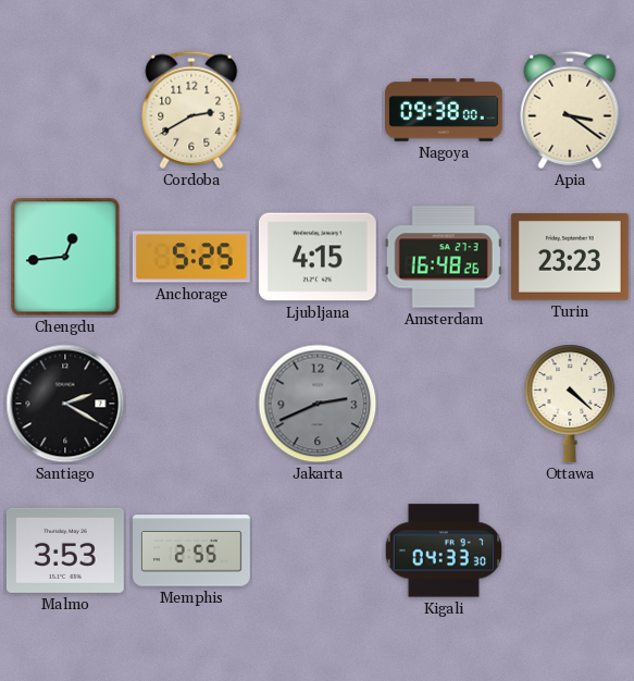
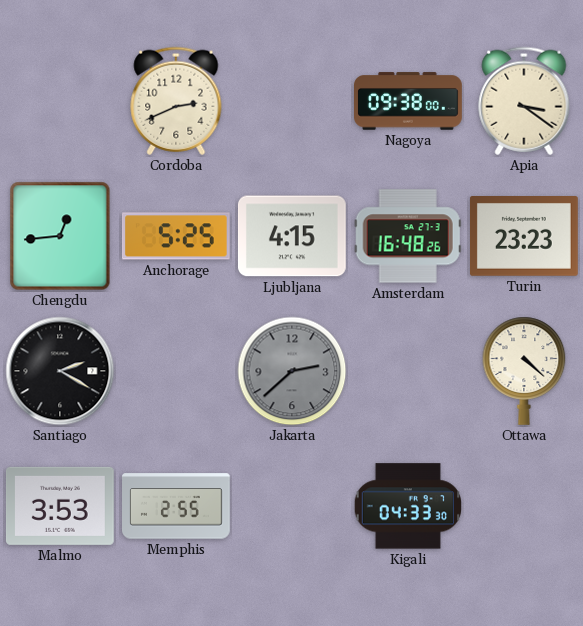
Cordoba: 2:40 -> 2:41
Jakarta: 2:41 -> 2:38
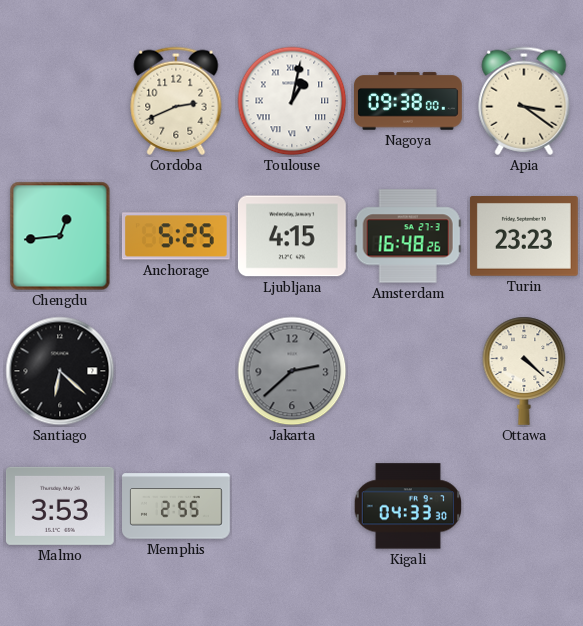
Toulouse: none -> 1:02
Santiago: 2:20 -> 6:22
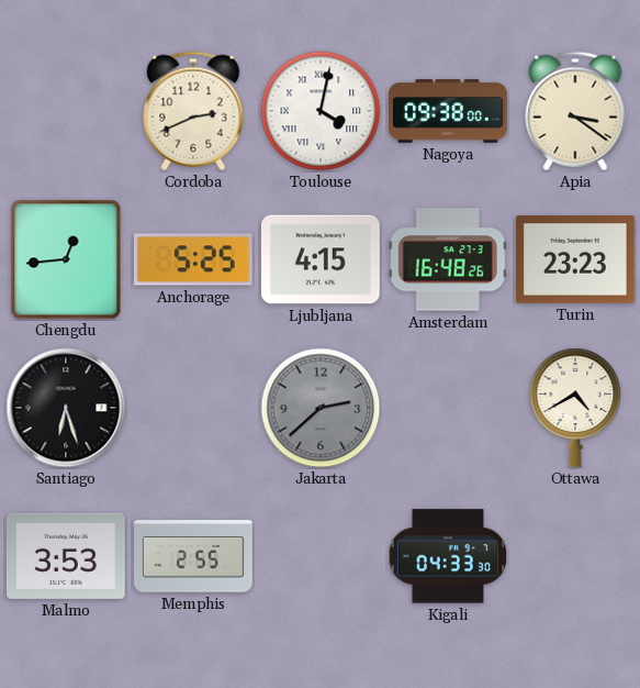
Toulouse: 1:02 -> 4:02
Santiago: 6:22 -> 6:27
Ottawa: 4:22 -> 4:40
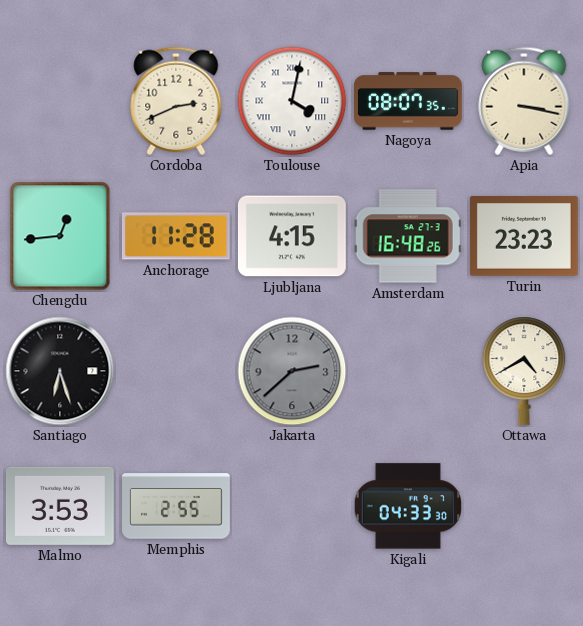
Nagoya: 09:38 -> 08:07
Apia: 3:21 -> 3:17
Anchorage: 5:25 -> 11:28
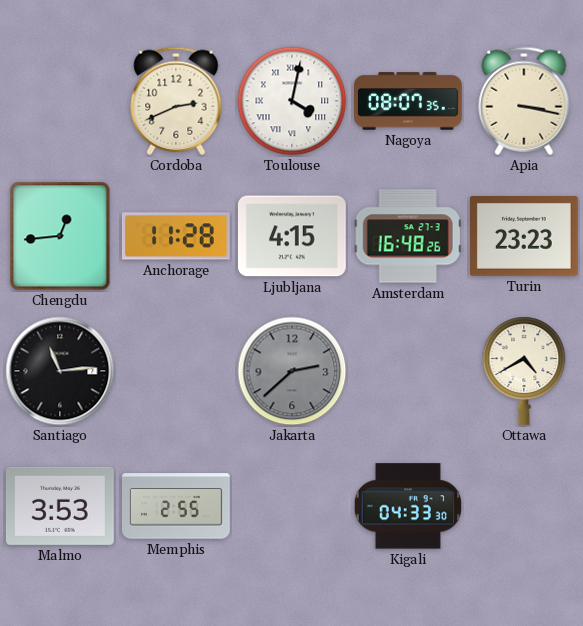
Santiago: 6:27 -> 11:14
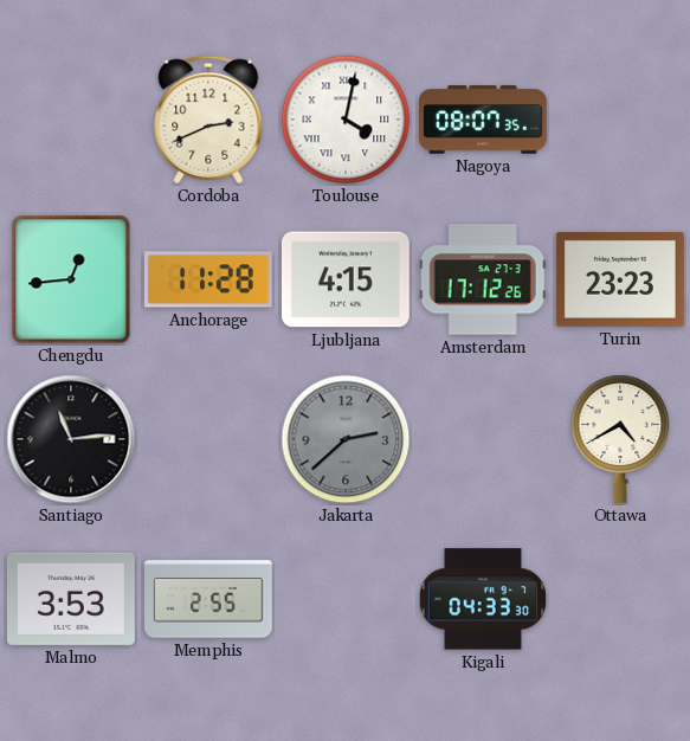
Apia: 3:17 -> none
Amsterdam: 16:48 -> 17:12
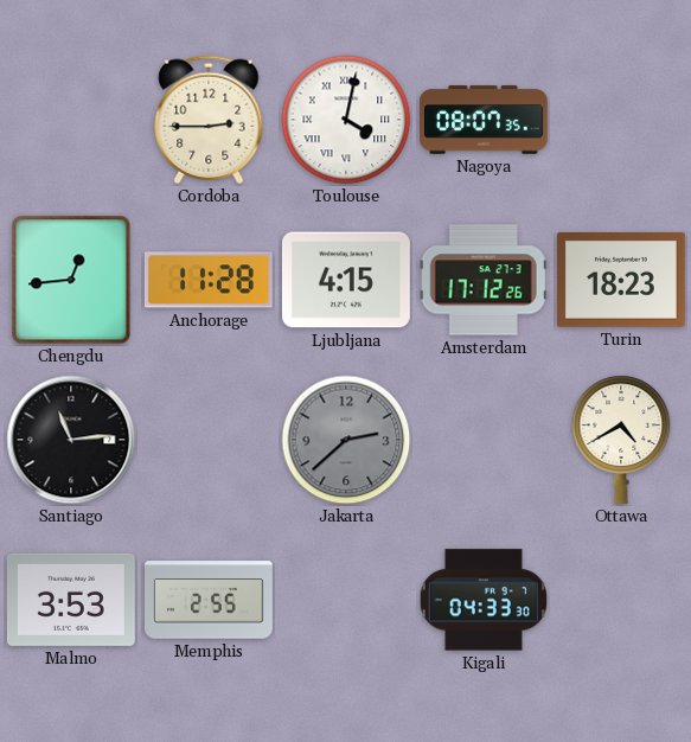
Cordoba: 2:41 -> 2:45
Turin: 23:23 -> 18:23
